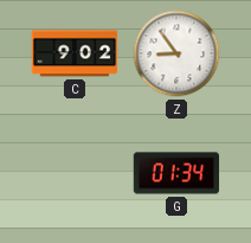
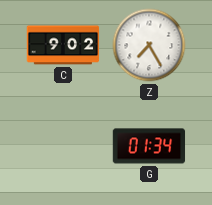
Z: 8:54 -> 7:25
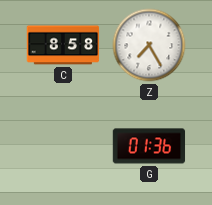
C: 9:02 -> 8:58
G: 01:34 -> 01:36
